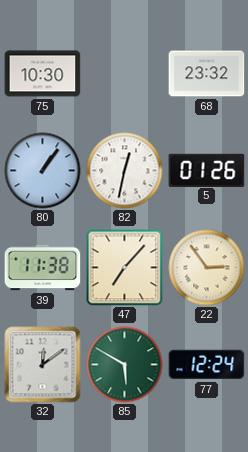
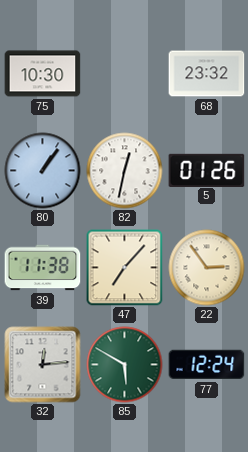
32: 12:09 -> 12:14
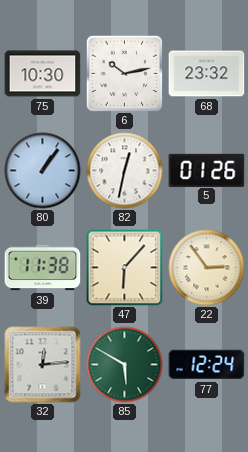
6: none -> 10:13
47: 7:07 -> 6:07
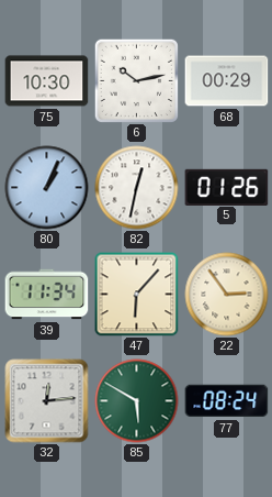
68: 23:32 -> 00:29
80: 1:06 -> 1:04
39: 11:38 -> 11:34
77: 12:24 -> 08:24
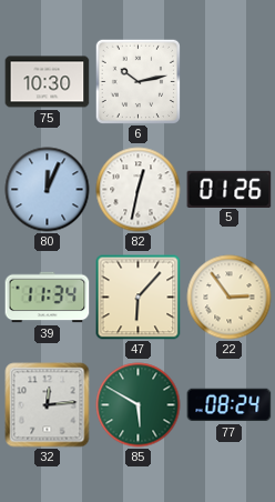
68: 00:29 -> none
80: 1:04 -> 12:04
